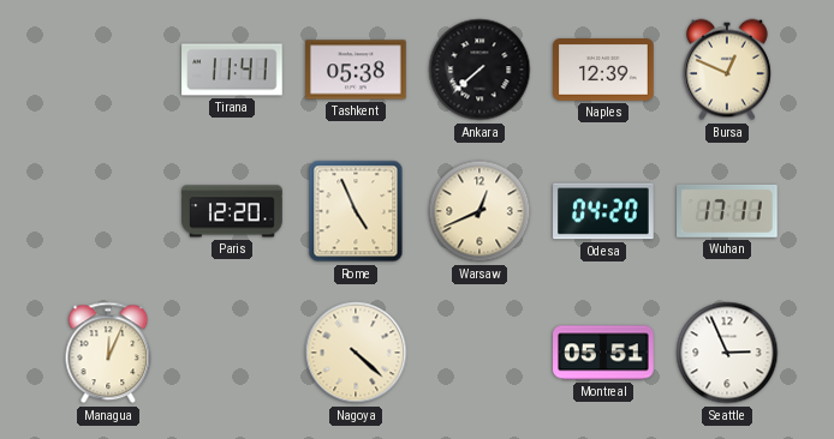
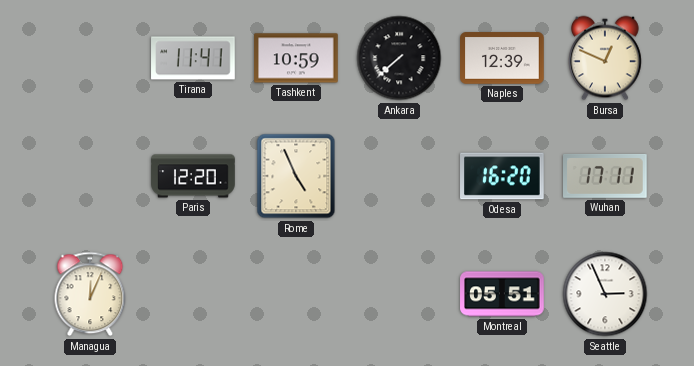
Tashkent: 05:38 -> 10:59
Warsaw: 12:41 -> none
Odesa: 04:20 -> 16:20
Nagoya: 4:22 -> none
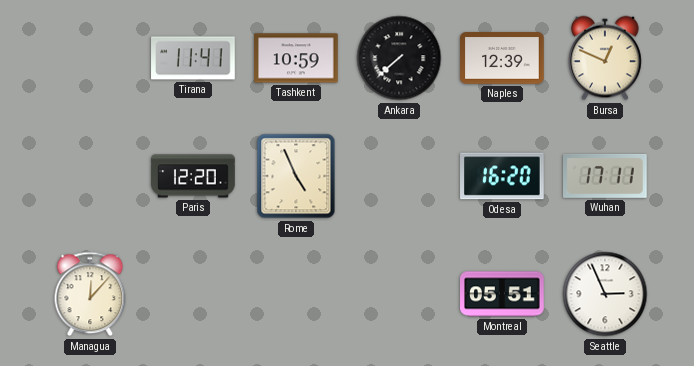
Managua: 12:04 -> 12:07
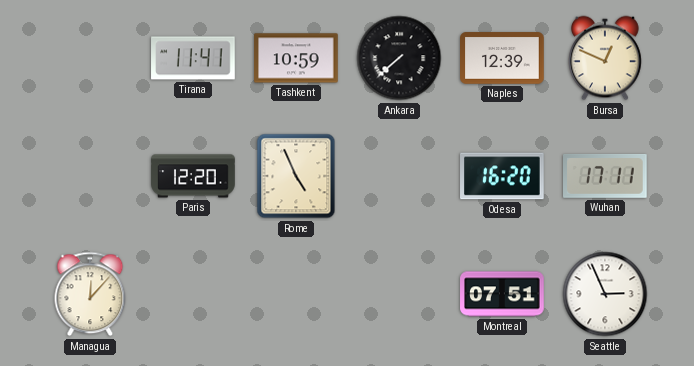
Montreal: 05:51 -> 07:51
